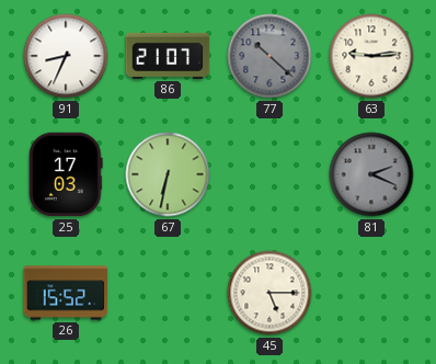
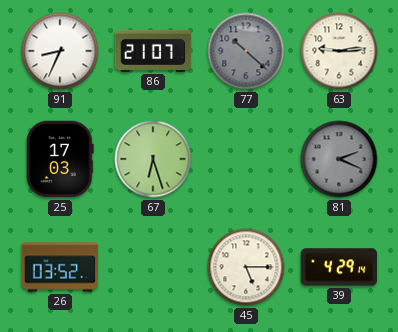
67: 6:32 -> 6:27
26: 15:52 -> 03:52
39: none -> 4:29
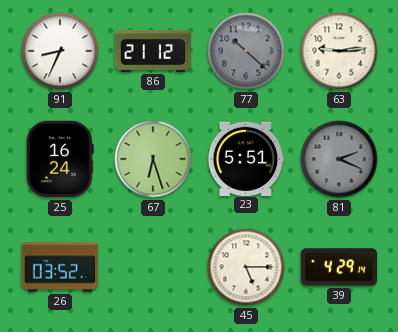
86: 21:07 -> 21:12
25: 17:03 -> 16:24
23: none -> 5:51
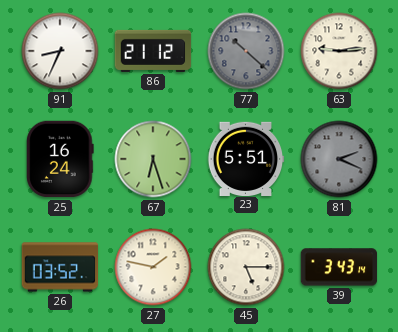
27: none -> 1:47
39: 4:29 -> 3:43
